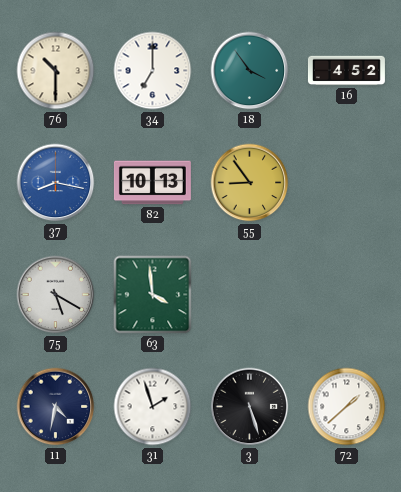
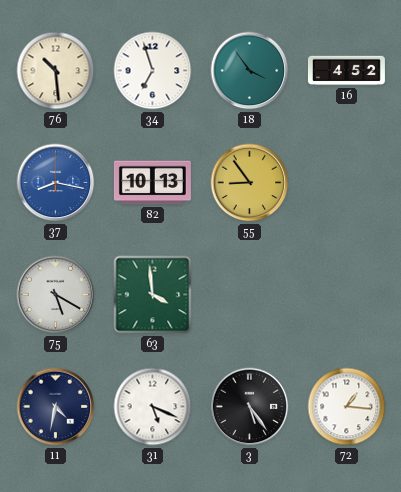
76: 10:30 -> 10:29
34: 7:00 -> 6:57
31: 1:57 -> 5:19
3: 5:27 -> 5:24
72: 1:38 -> 1:16
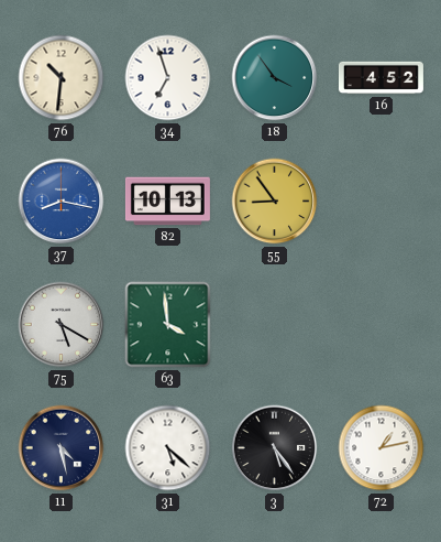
76: 10:29 -> 10:31
11: 4:32 -> 4:28
31: 5:19 -> 5:22
72: 1:16 -> 1:13
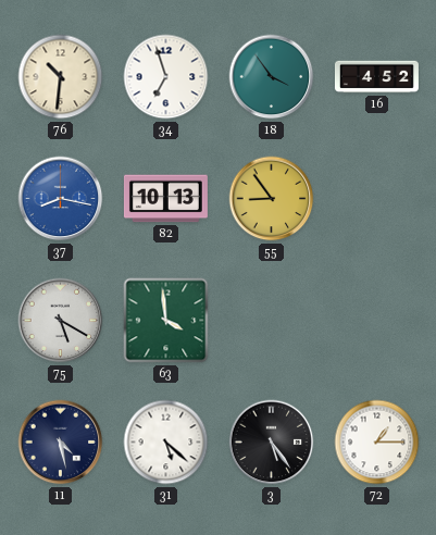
72: 1:13 -> 1:15
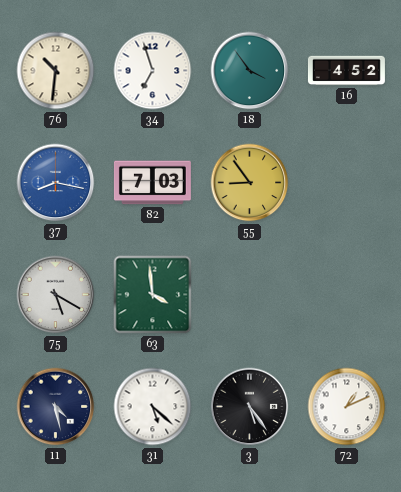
82: 10:13 -> 7:03
72: 1:15 -> 1:11
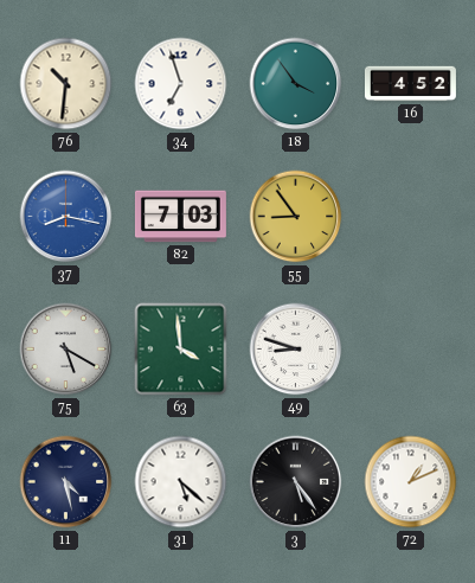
49: none -> 8:48
